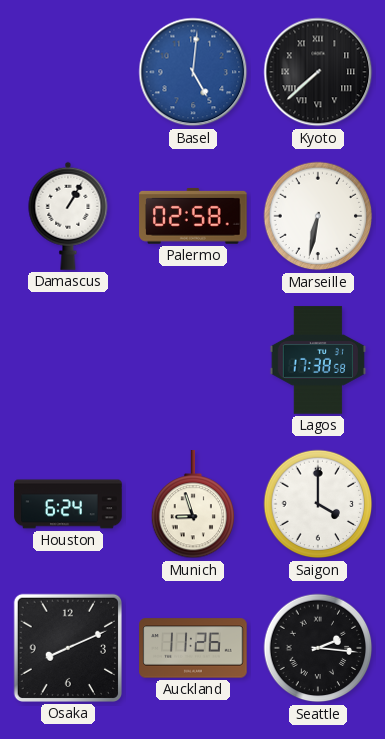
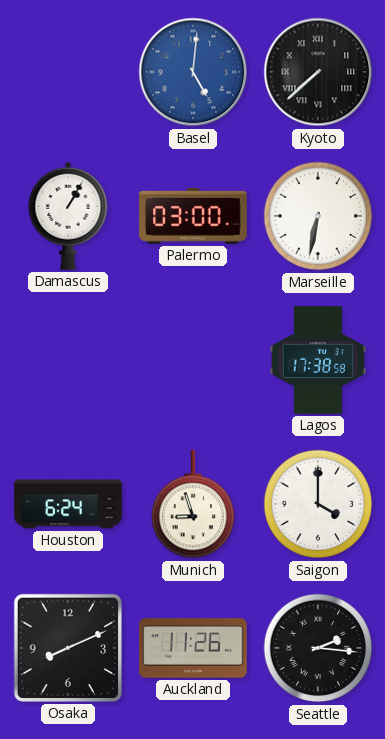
Palermo: 02:58 -> 03:00
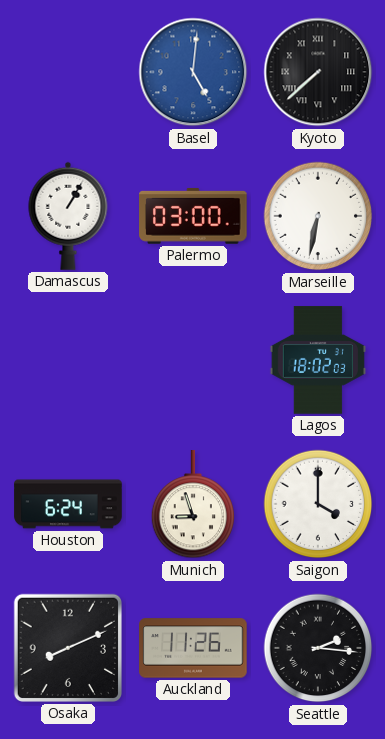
Lagos: 17:38 -> 18:02
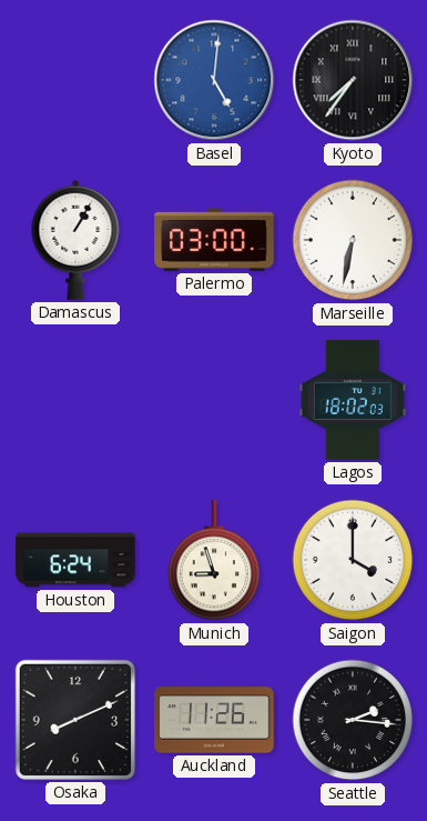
Kyoto: 7:38 -> 7:36
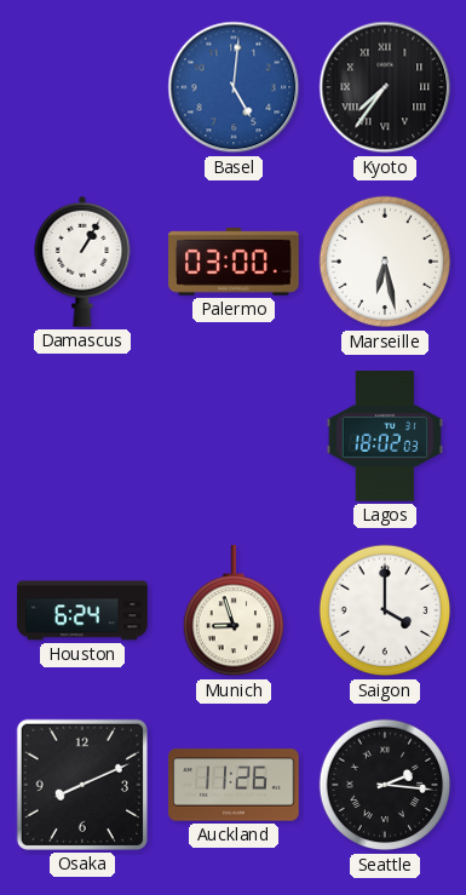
Marseille: 6:32 -> 6:28
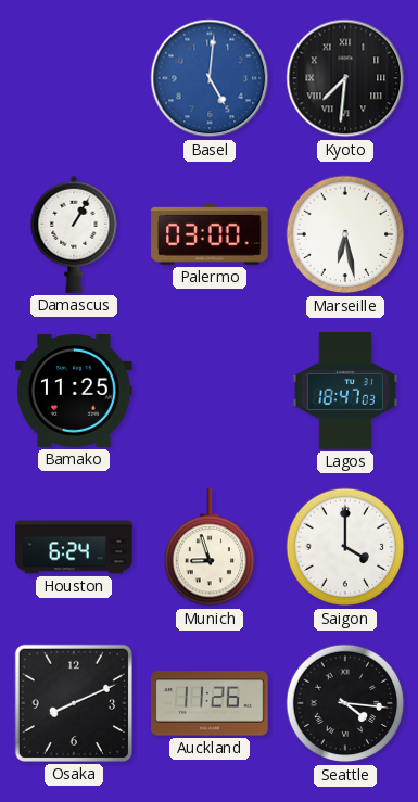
Kyoto: 7:36 -> 7:31
Bamako: none -> 11:25
Lagos: 18:02 -> 18:47
Seattle: 2:16 -> 4:16
